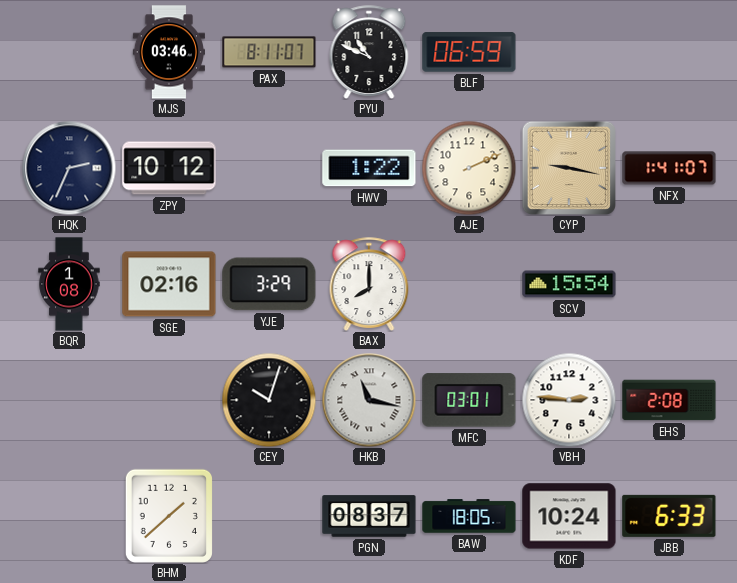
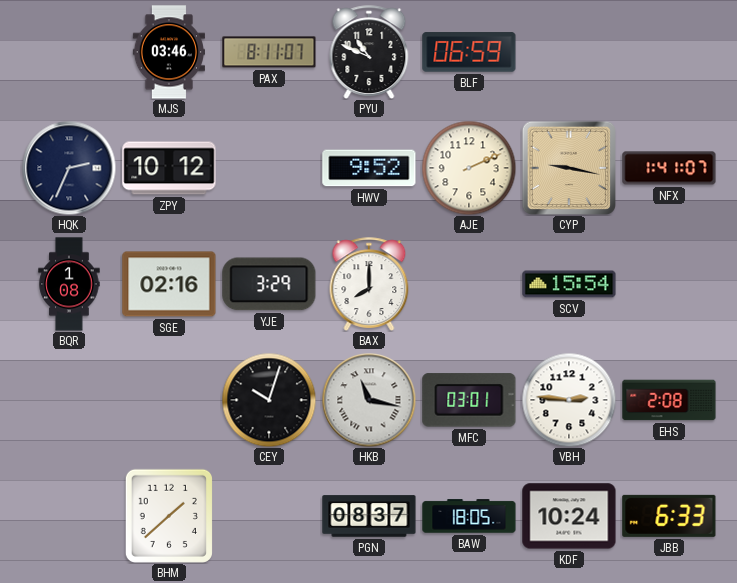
HWV: 1:22 -> 9:52
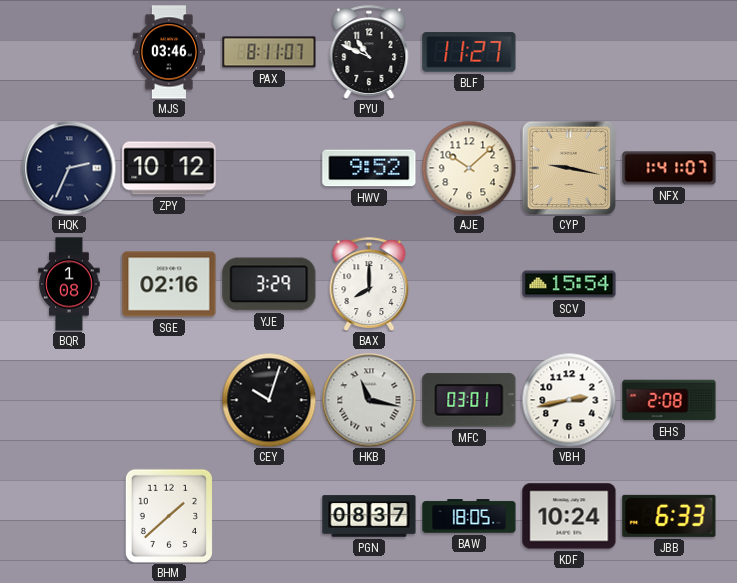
BLF: 06:59 -> 11:27
AJE: 2:11 -> 10:08
VBH: 2:46 -> 2:43
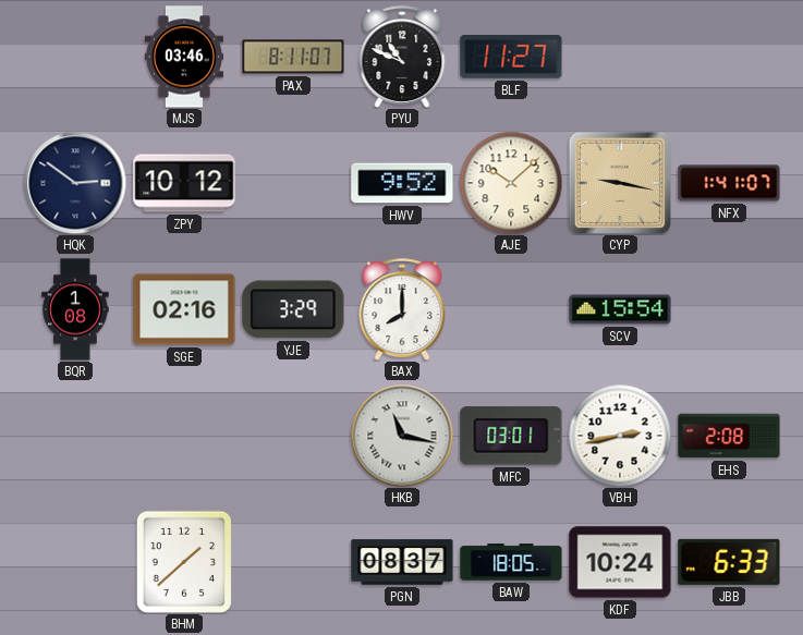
HQK: 2:34 -> 2:51
CEY: 10:03 -> none
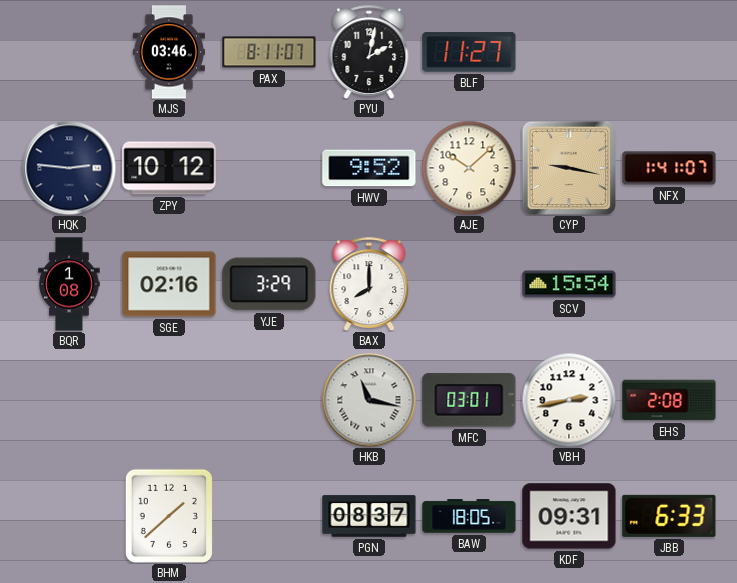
PYU: 10:49 -> 2:02
HQK: 2:51 -> 2:46
KDF: 10:24 -> 09:31
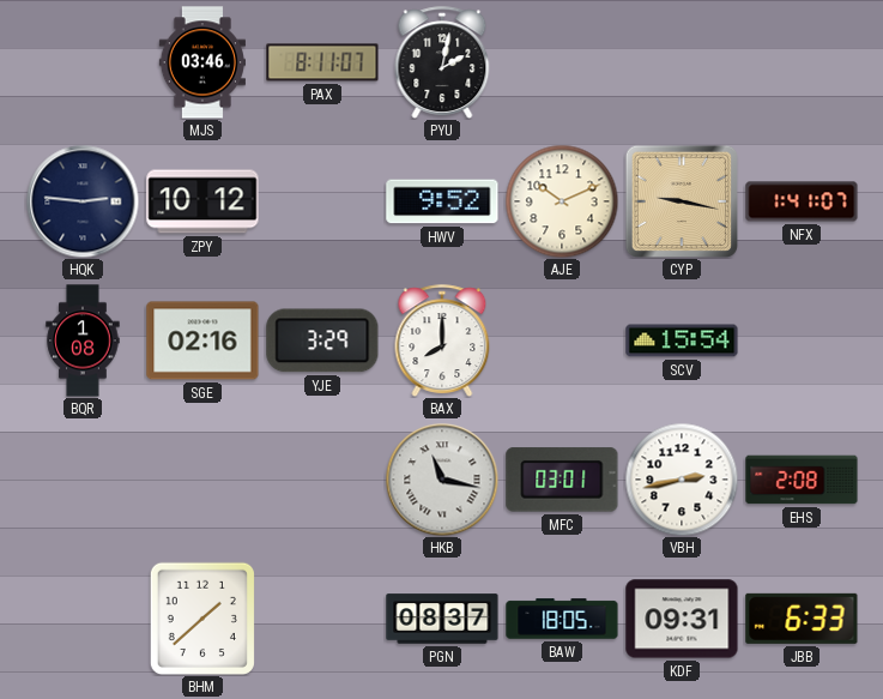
BLF: 11:27 -> none
AJE: 10:08 -> 10:11
